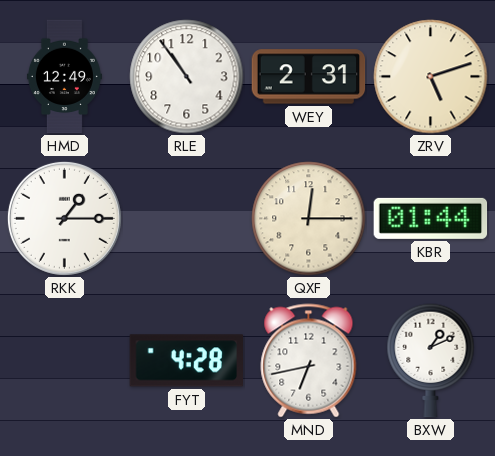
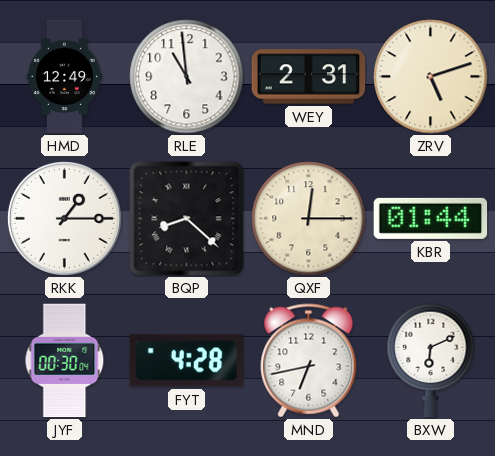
RLE: 10:54 -> 10:59
BQP: none -> 8:22
JYF: none -> 00:30
BXW: 1:11 -> 6:11
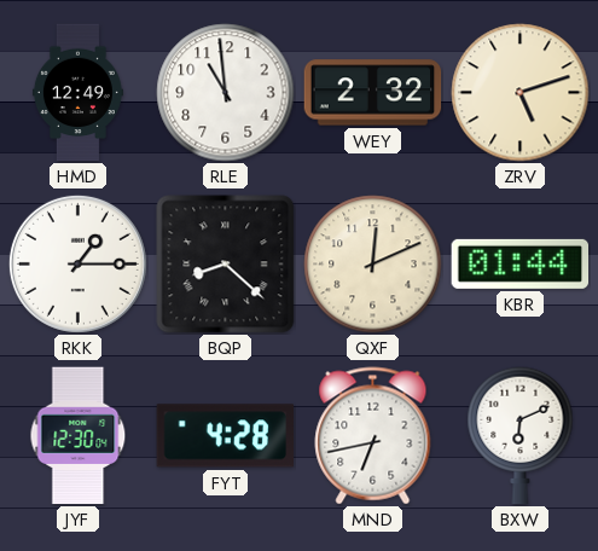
WEY: 2:31 -> 2:32
QXF: 12:15 -> 12:11
JYF: 00:30 -> 12:30
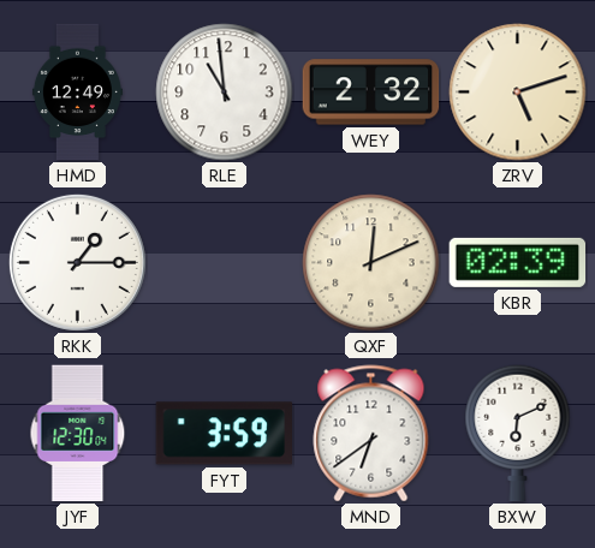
BQP: 8:22 -> none
KBR: 01:44 -> 02:39
FYT: 4:28 -> 3:59
MND: 6:43 -> 6:39
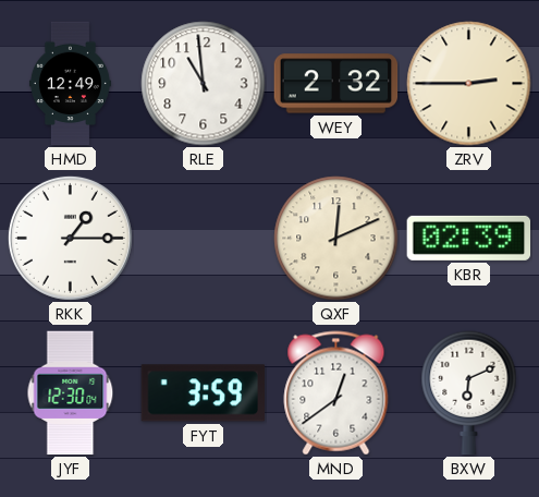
ZRV: 5:12 -> 2:45
MND: 6:39 -> 12:39
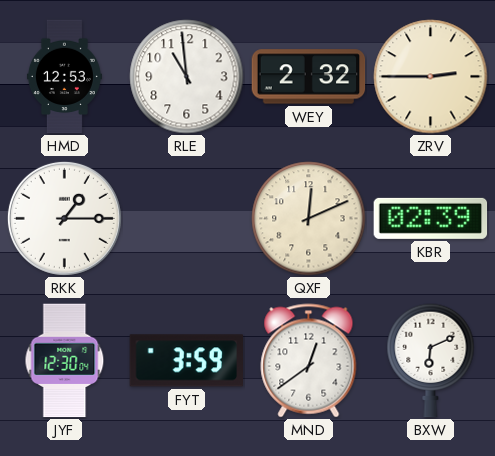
HMD: 12:49 -> 12:53
